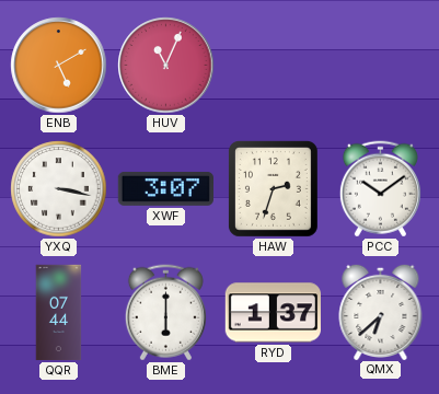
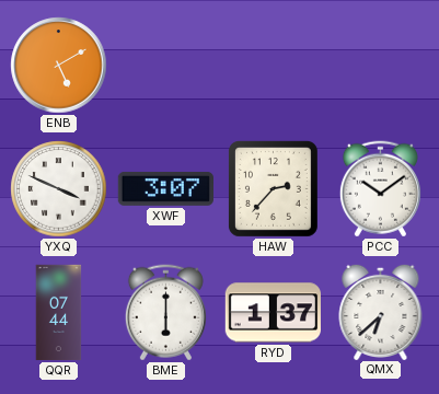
HUV: 11:04 -> none
YXQ: 3:17 -> 3:49
HAW: 2:33 -> 2:37
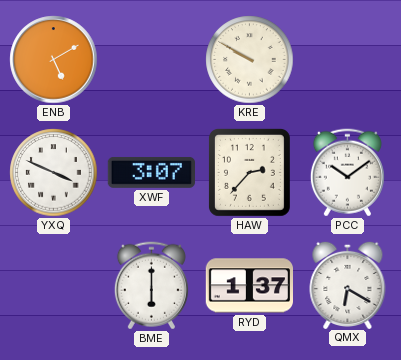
KRE: none -> 9:50
QQR: 07:44 -> none
QMX: 6:38 -> 6:20
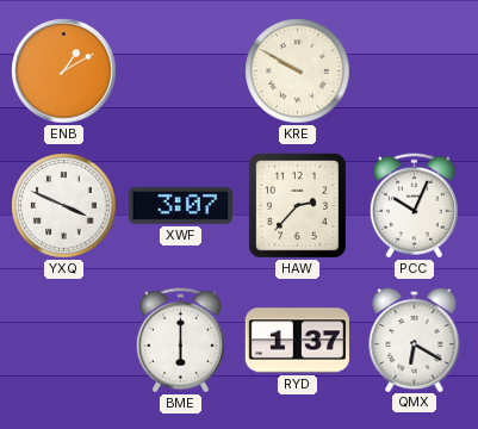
ENB: 5:10 -> 1:10
PCC: 10:09 -> 10:04
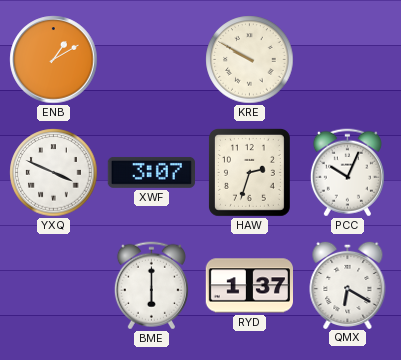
HAW: 2:37 -> 2:33
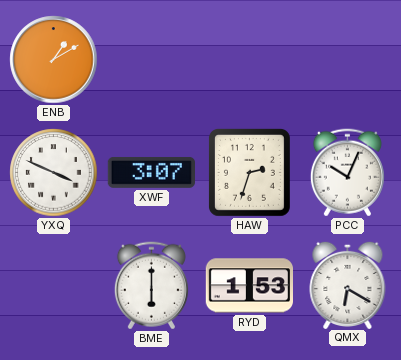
KRE: 9:50 -> none
RYD: 1:37 -> 1:53
